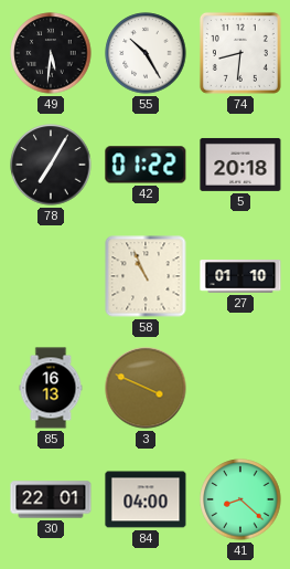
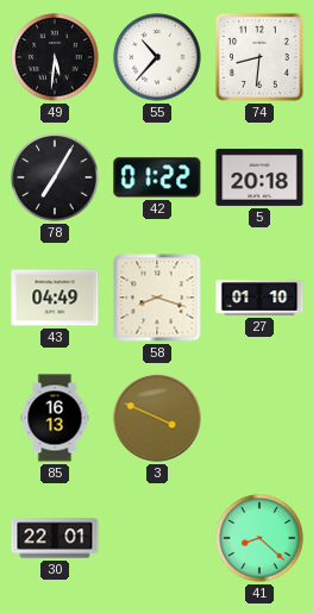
55: 10:25 -> 10:37
43: none -> 04:49
58: 10:56 -> 8:18
84: 04:00 -> none
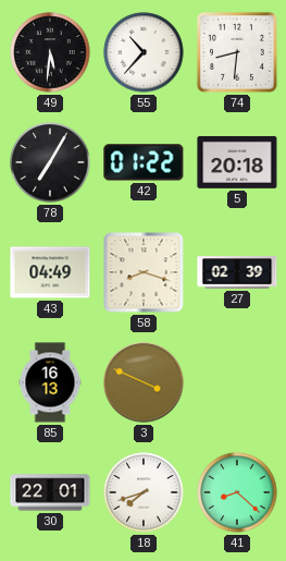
27: 01:10 -> 02:39
18: none -> 7:42
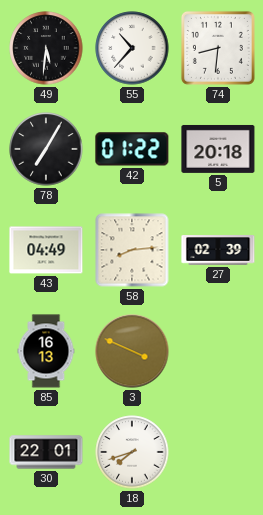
58: 8:18 -> 8:14
41: 8:22 -> none
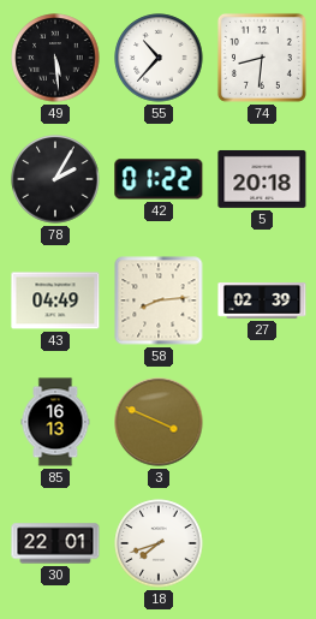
49: 5:31 -> 5:29
78: 7:05 -> 2:05
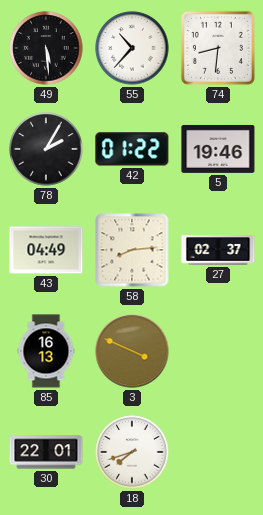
5: 20:18 -> 19:46
27: 02:39 -> 02:37
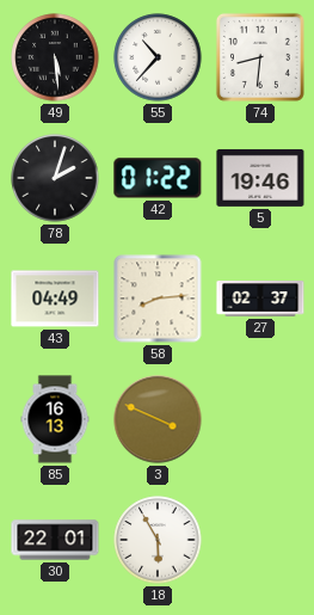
78: 2:05 -> 2:03
18: 7:42 -> 5:55
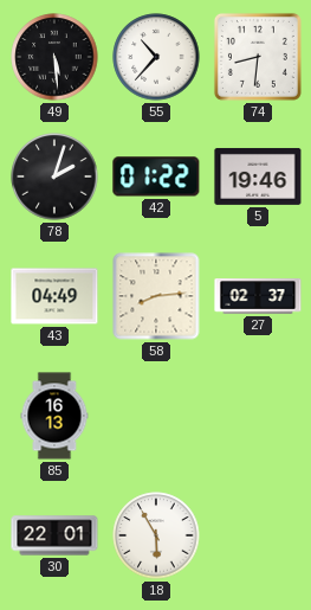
3: 3:49 -> none
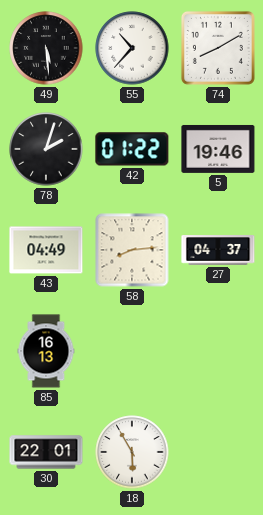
74: 8:31 -> 8:10
27: 02:37 -> 04:37
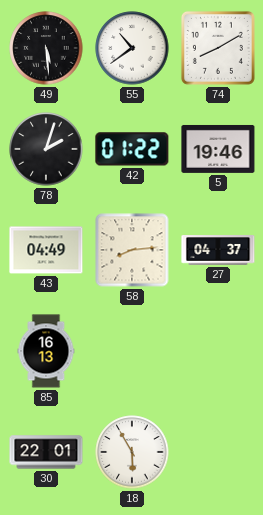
55: 10:37 -> 10:39
